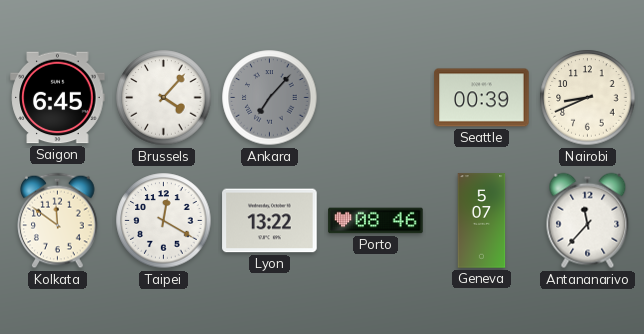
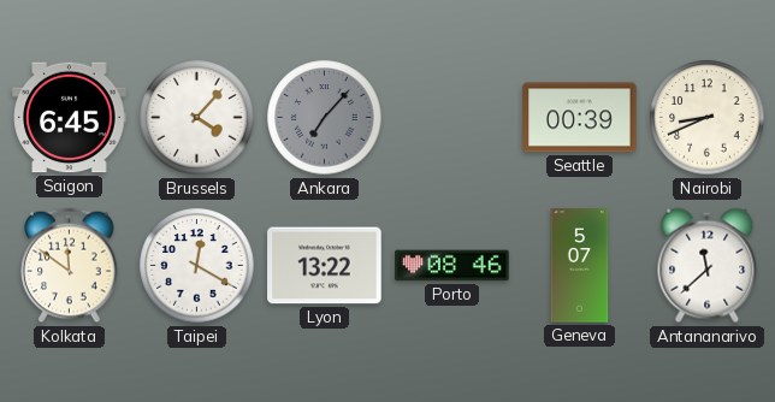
Antananarivo: 11:37 -> 11:38
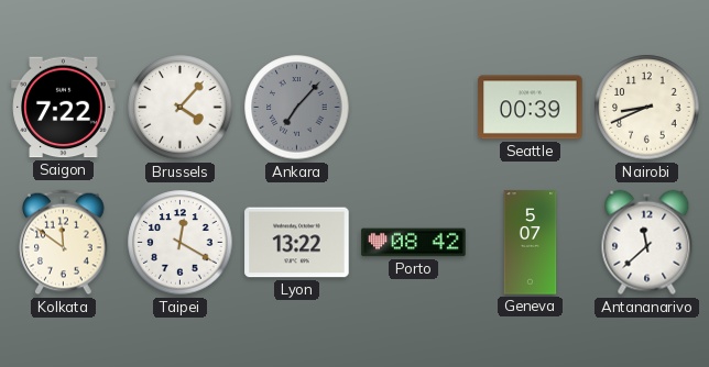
Saigon: 6:45 -> 7:22
Porto: 08:46 -> 08:42
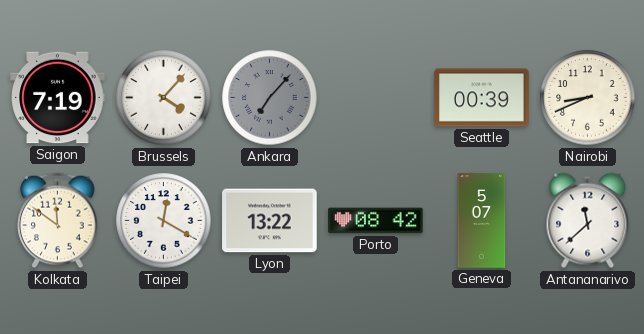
Saigon: 7:22 -> 7:19
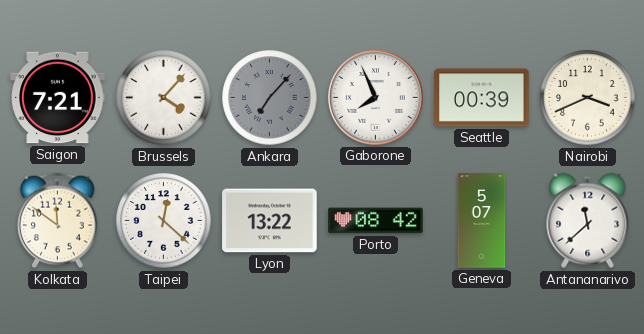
Saigon: 7:19 -> 7:21
Gaborone: none -> 7:56
Nairobi: 8:41 -> 3:41
Taipei: 12:20 -> 12:22
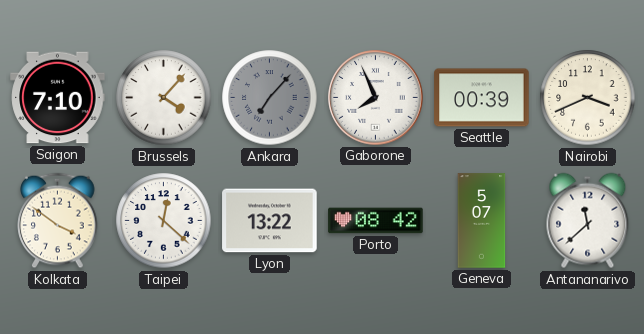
Saigon: 7:21 -> 7:10
Kolkata: 11:51 -> 3:51
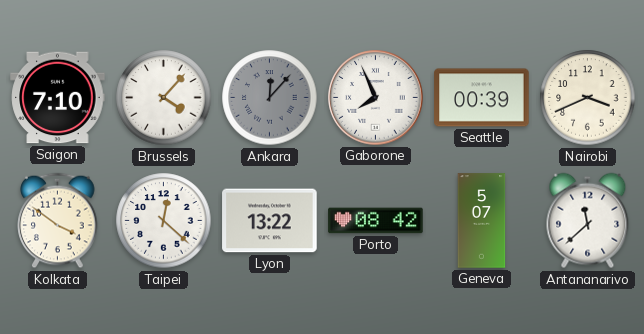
Ankara: 7:07 -> 12:07
